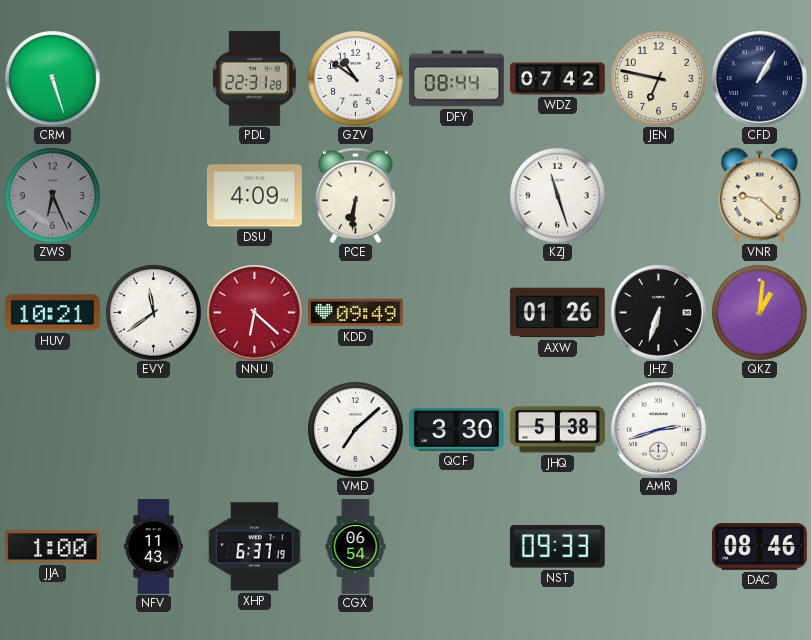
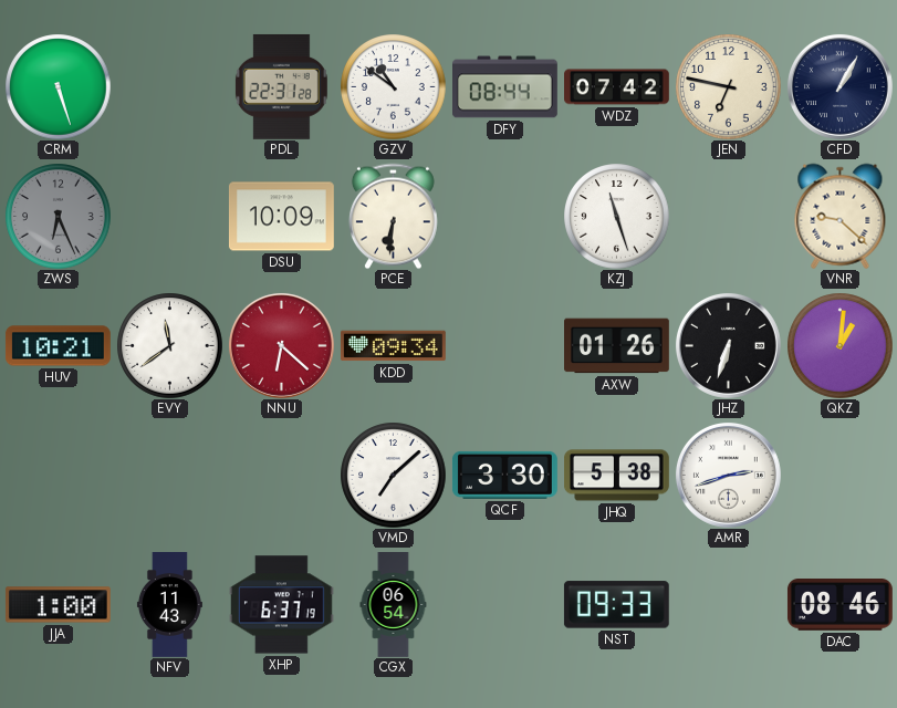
DSU: 4:09 -> 10:09
KDD: 09:49 -> 09:34
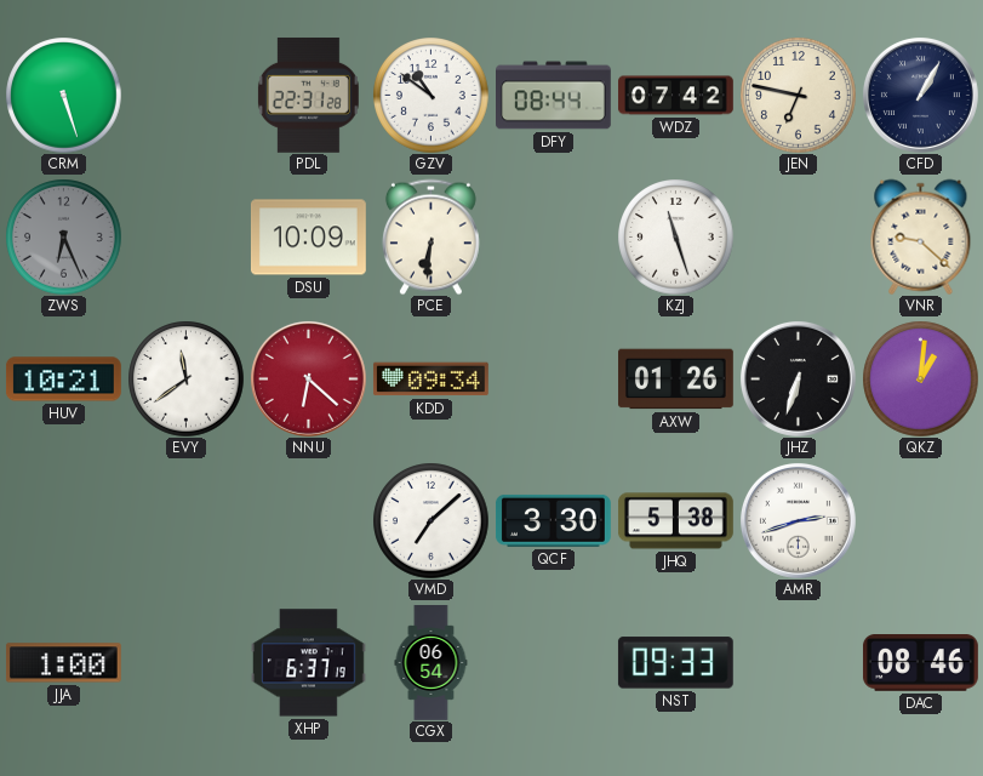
NFV: 11:43 -> none
